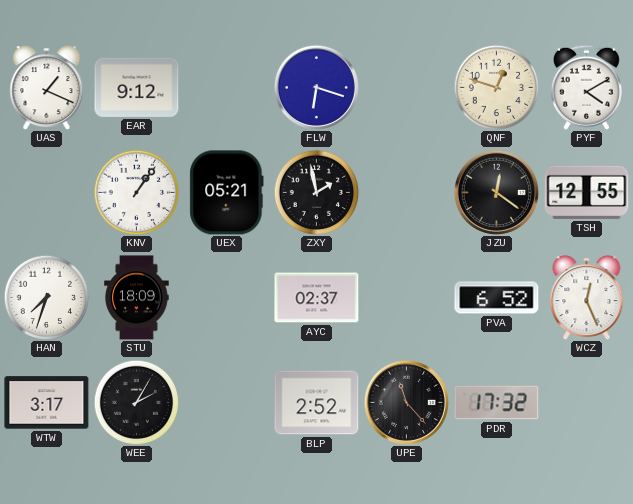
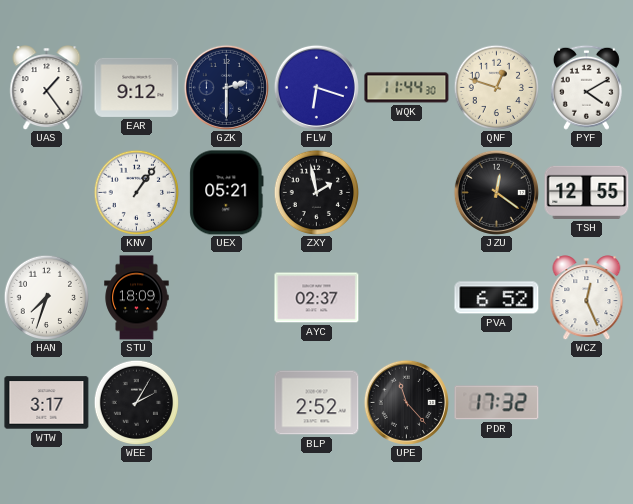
UAS: 1:19 -> 1:24
GZK: none -> 2:30
WQK: none -> 11:44
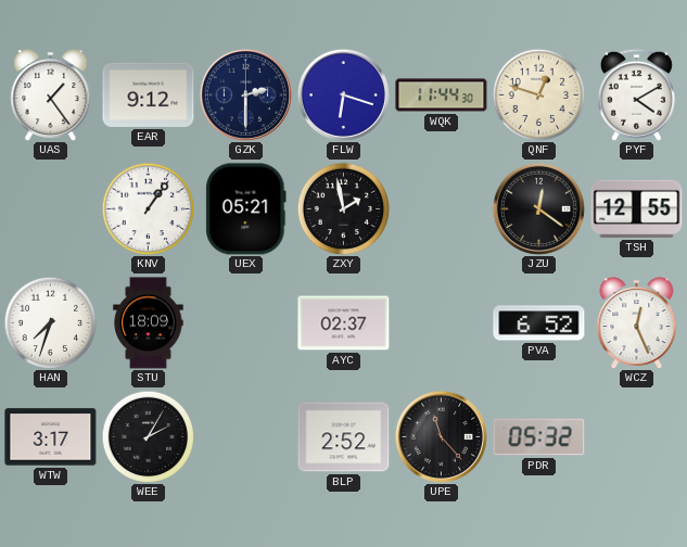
PDR: 17:32 -> 05:32
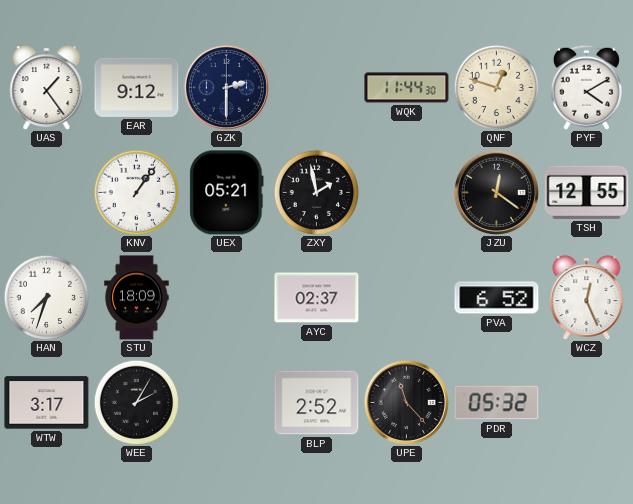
FLW: 6:18 -> none
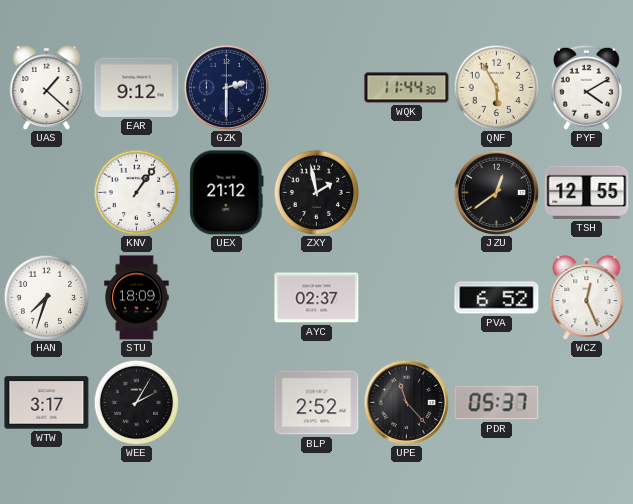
UAS: 1:24 -> 1:22
QNF: 12:48 -> 5:55
UEX: 05:21 -> 21:12
JZU: 12:21 -> 12:39
PDR: 05:32 -> 05:37
